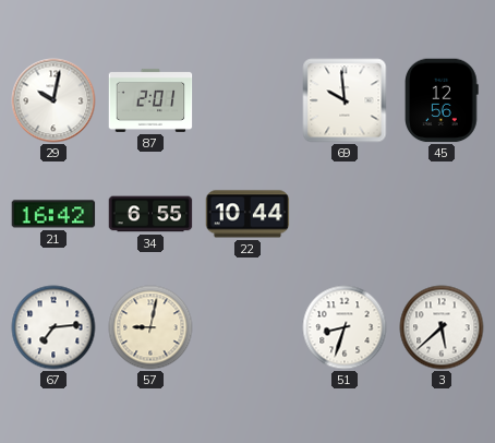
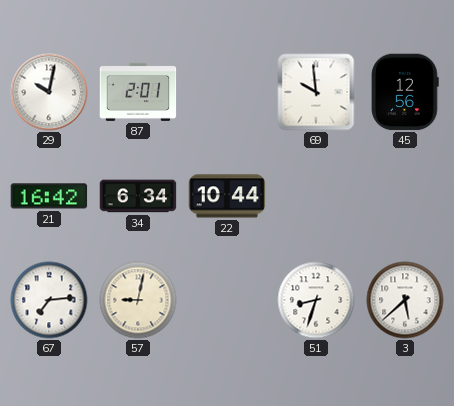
34: 6:55 -> 6:34
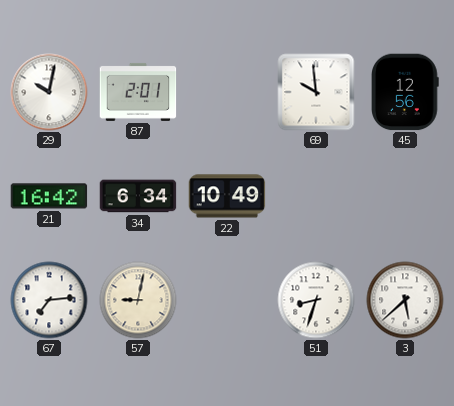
22: 10:44 -> 10:49
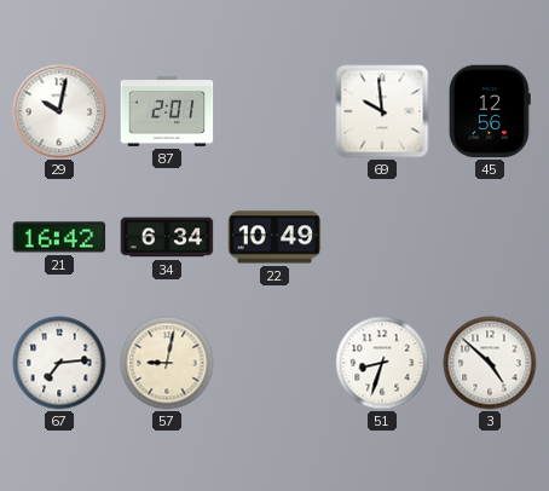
3: 5:38 -> 4:52
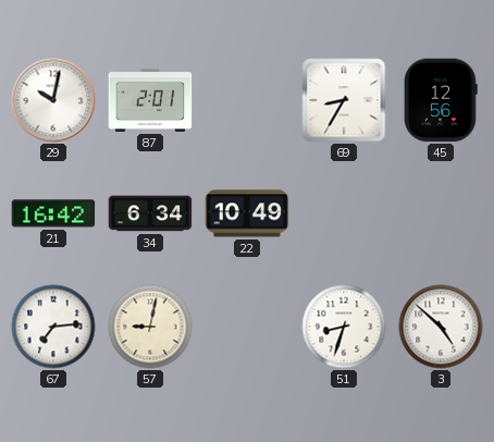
69: 9:59 -> 8:35
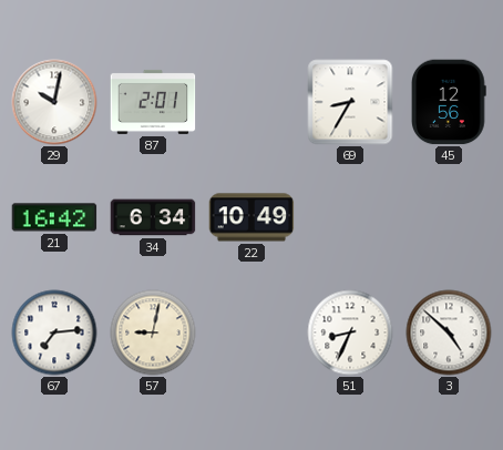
51: 8:33 -> 8:34
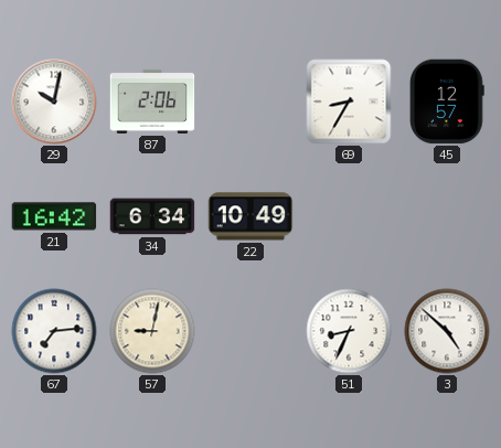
87: 2:01 -> 2:06
45: 12:56 -> 12:57
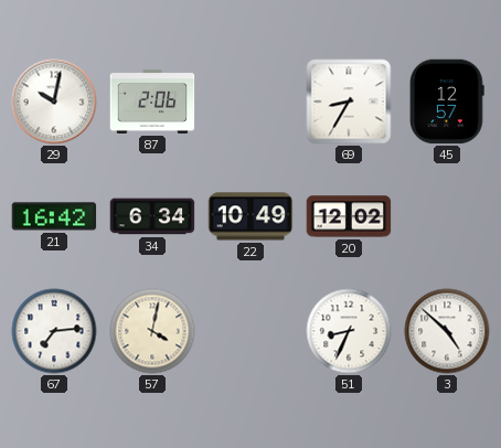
20: none -> 12:02
57: 9:02 -> 4:02
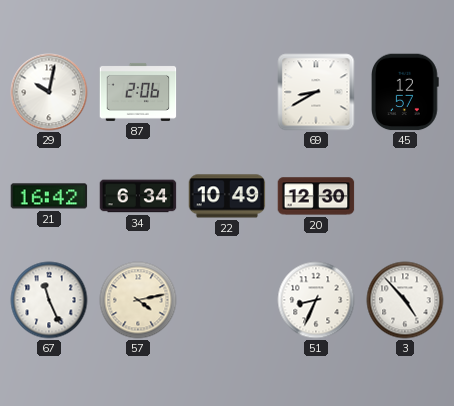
69: 8:35 -> 8:40
20: 12:02 -> 12:30
67: 7:14 -> 11:26
57: 4:02 -> 4:13
3: 4:52 -> 4:53
